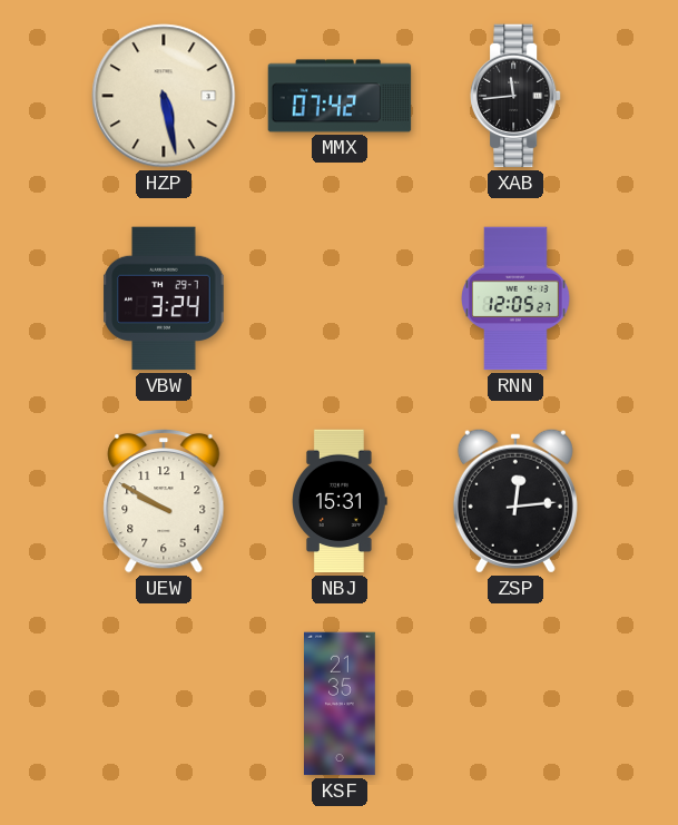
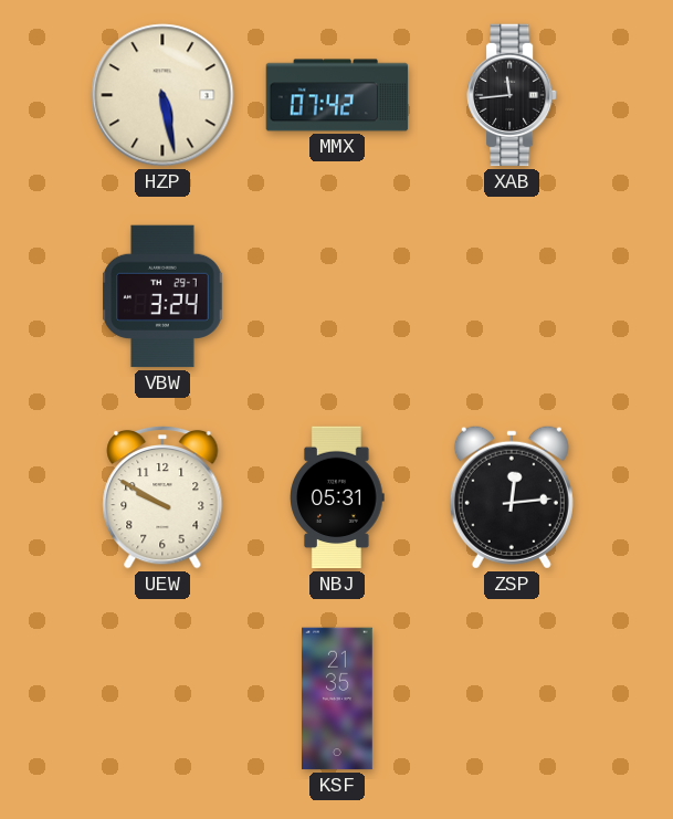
RNN: 12:05 -> none
NBJ: 15:31 -> 05:31
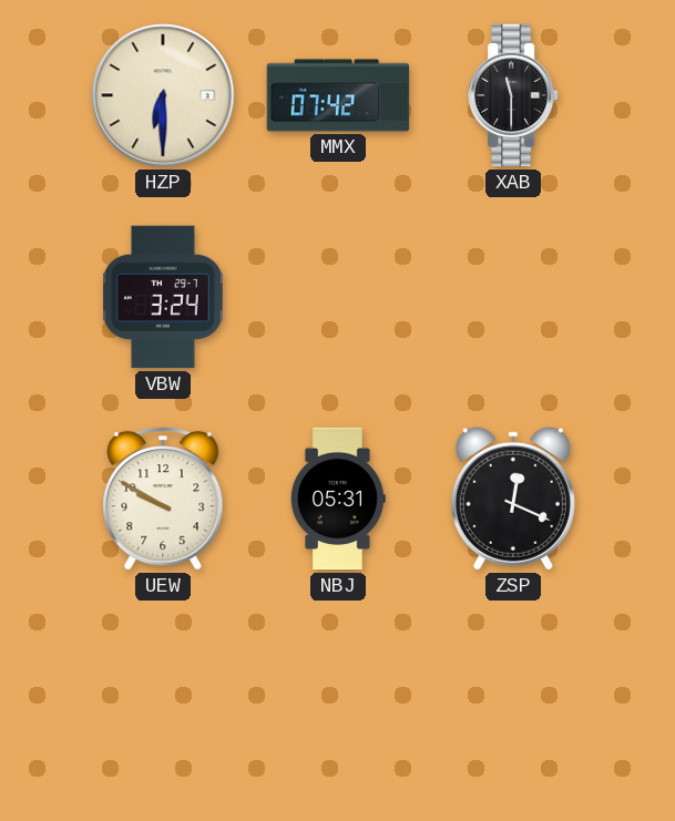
HZP: 5:28 -> 6:30
XAB: 11:44 -> 11:30
ZSP: 12:14 -> 12:19
KSF: 21:35 -> none
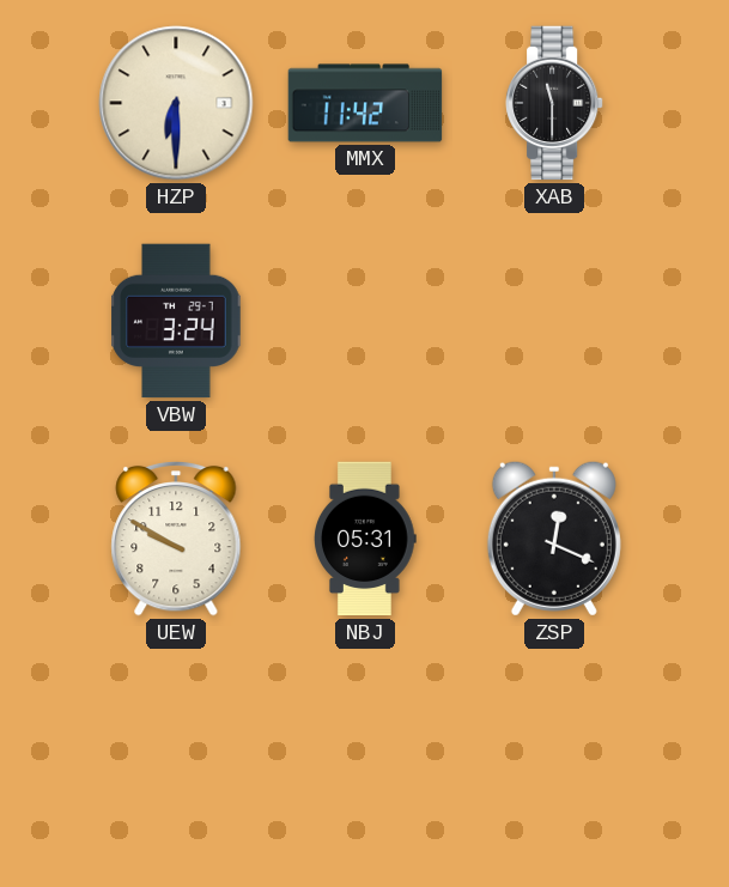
MMX: 07:42 -> 11:42
